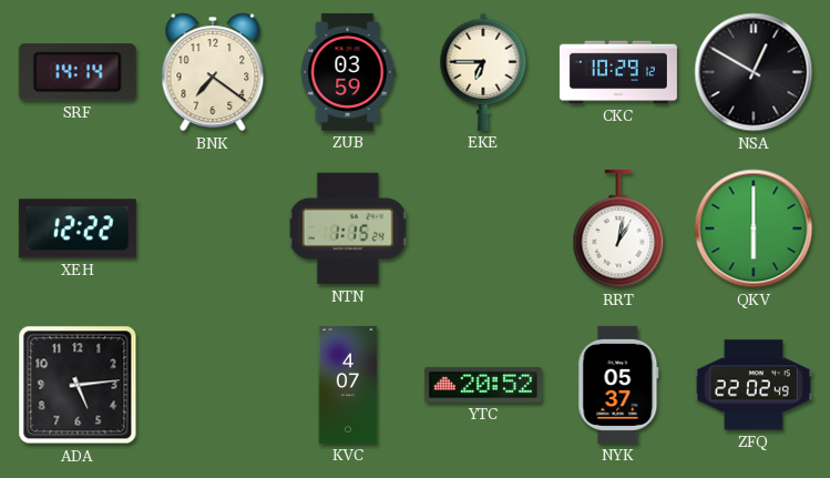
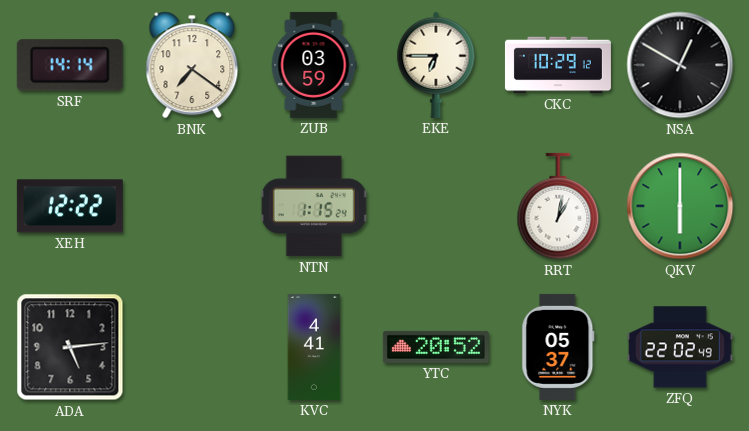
KVC: 4:07 -> 4:41
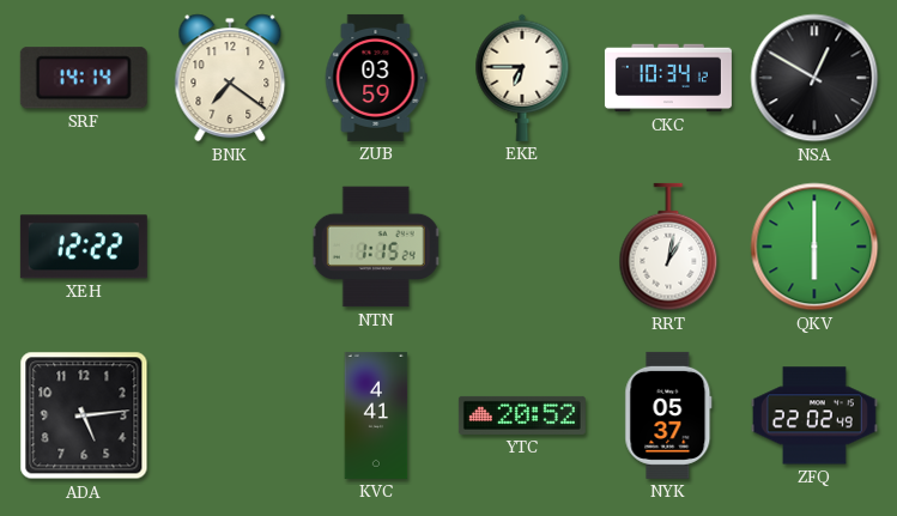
CKC: 10:29 -> 10:34
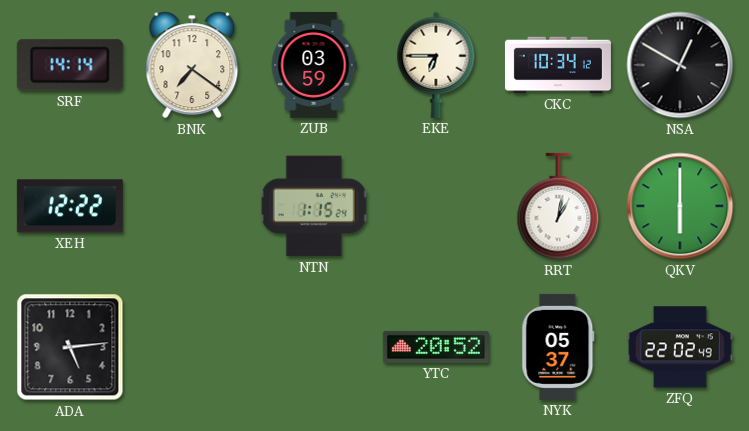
KVC: 4:41 -> none
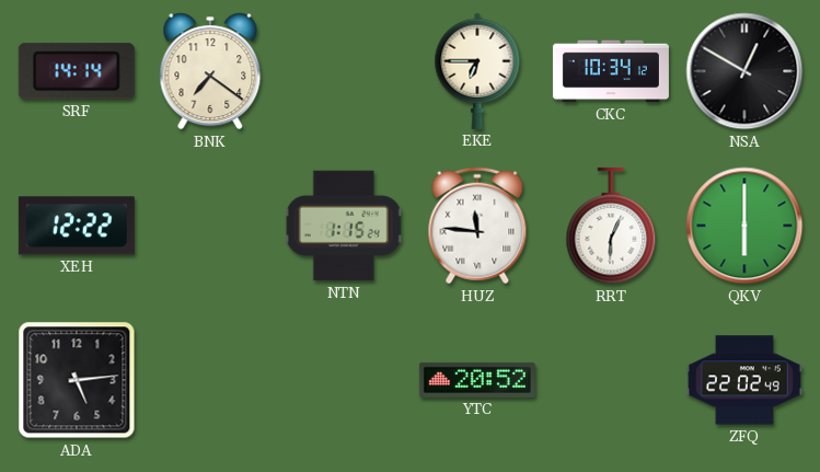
ZUB: 03:59 -> none
HUZ: none -> 11:46
RRT: 1:02 -> 6:04
NYK: 05:37 -> none
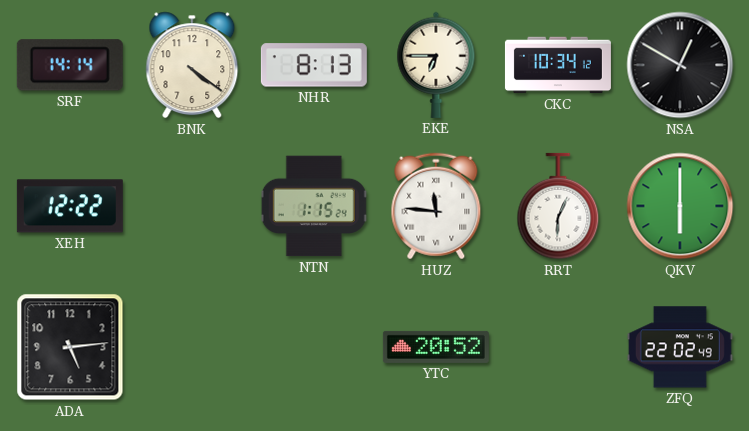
BNK: 7:21 -> 4:21
NHR: none -> 8:13
